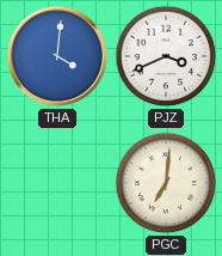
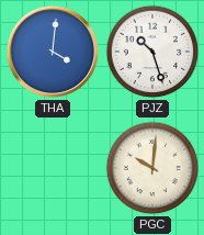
PJZ: 3:41 -> 10:27
PGC: 7:01 -> 10:01
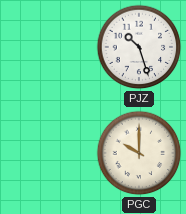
THA: 4:01 -> none
PGC: 10:01 -> 10:00
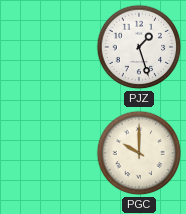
PJZ: 10:27 -> 1:27
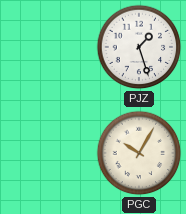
PGC: 10:00 -> 10:05
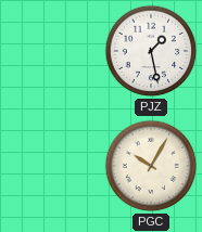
PJZ: 1:27 -> 1:28
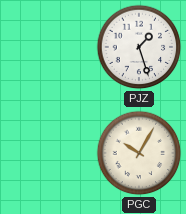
PJZ: 1:28 -> 1:27
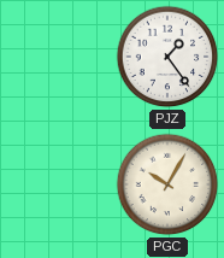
PJZ: 1:27 -> 1:24
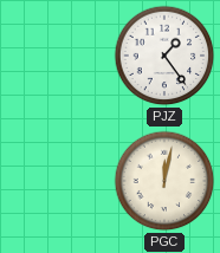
PGC: 10:05 -> 12:02
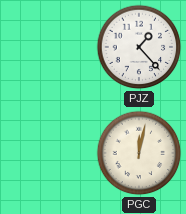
PJZ: 1:24 -> 1:23
